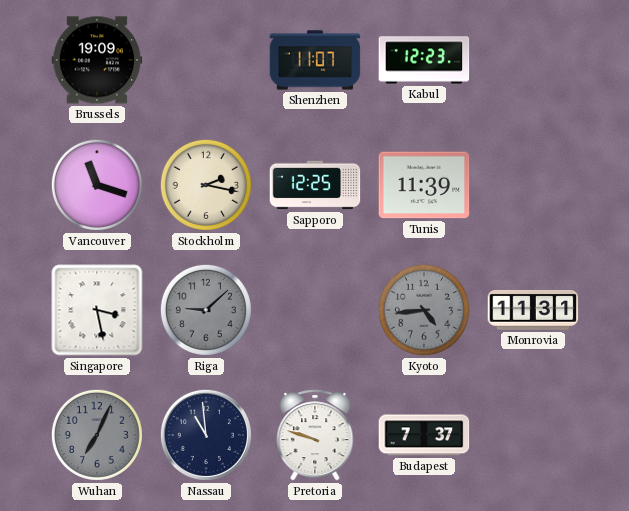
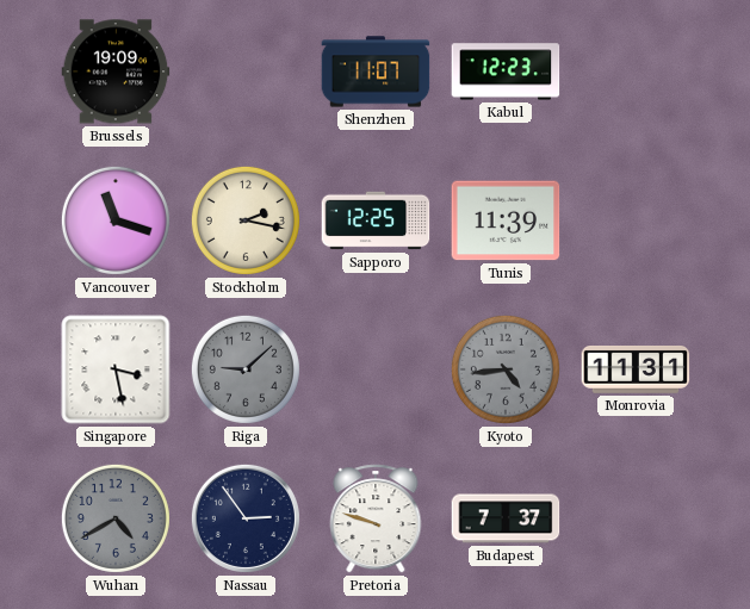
Wuhan: 7:04 -> 4:40
Nassau: 10:59 -> 2:54
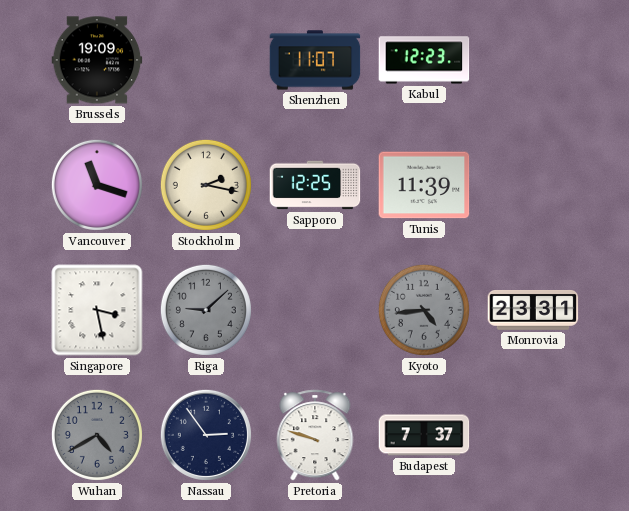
Monrovia: 11:31 -> 23:31
